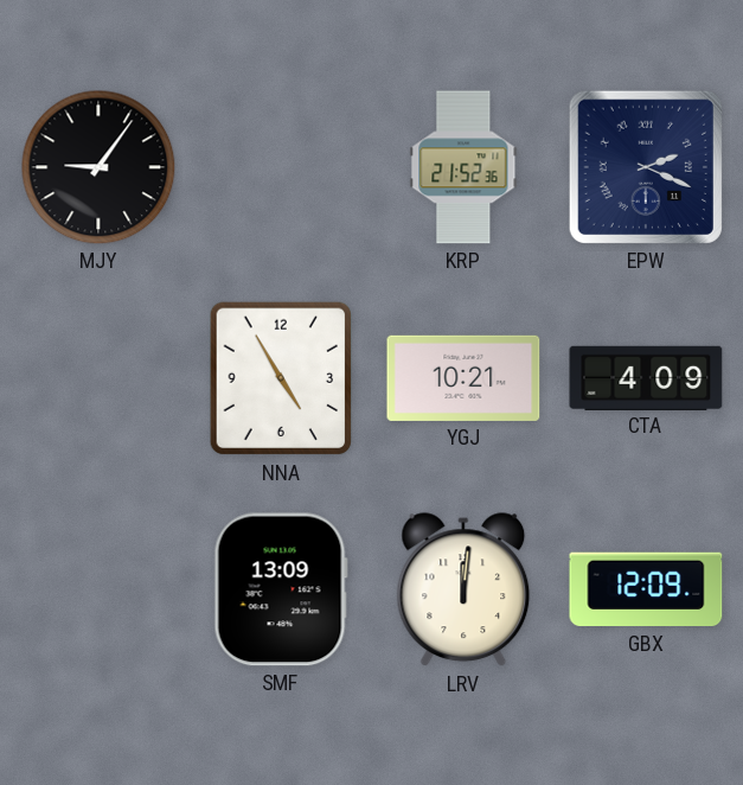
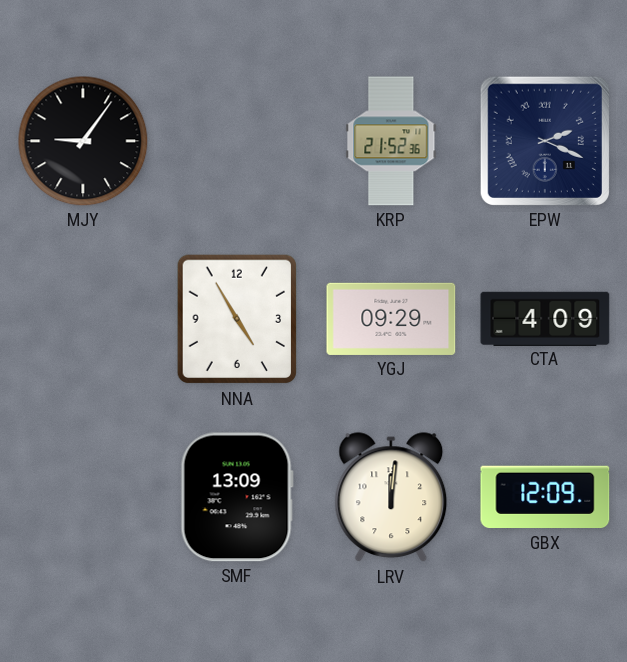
YGJ: 10:21 -> 09:29
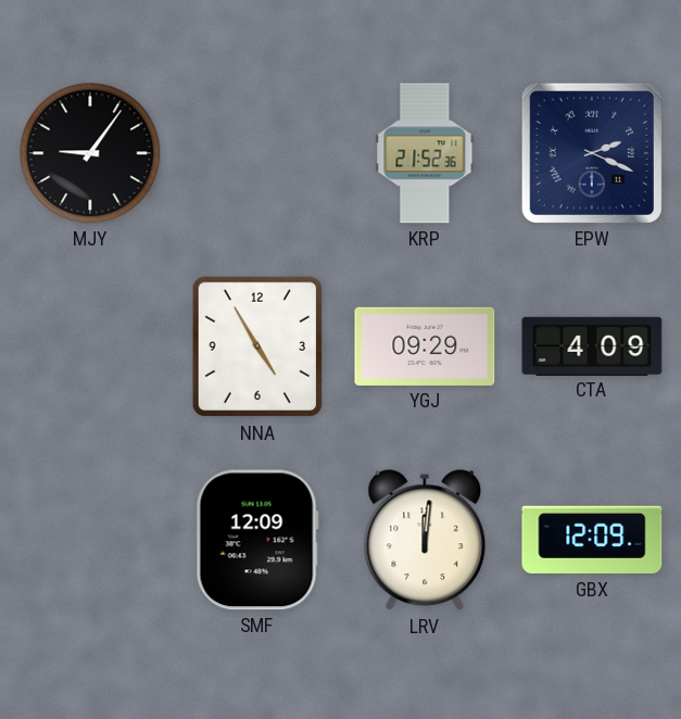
SMF: 13:09 -> 12:09
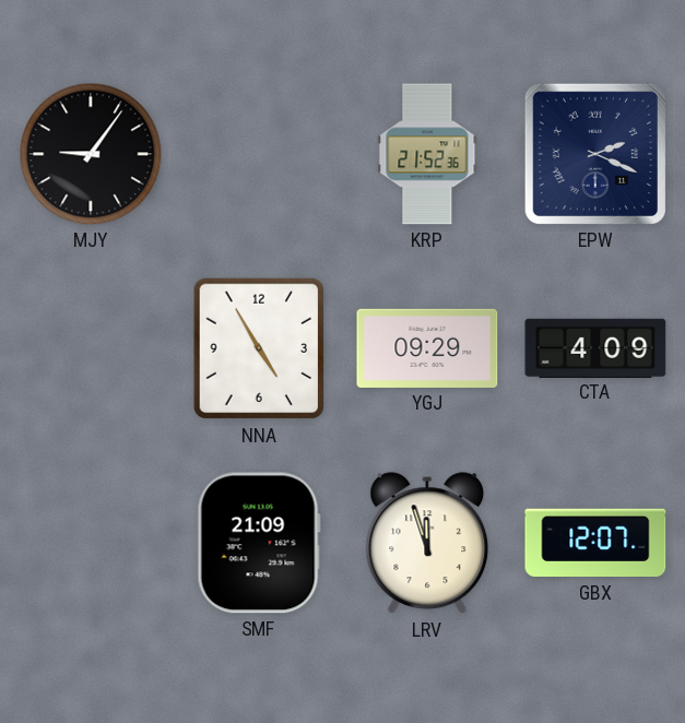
SMF: 12:09 -> 21:09
LRV: 12:01 -> 11:57
GBX: 12:09 -> 12:07
